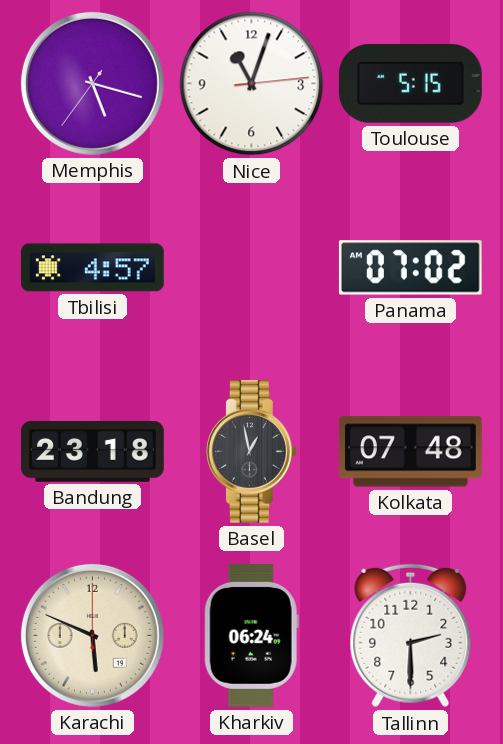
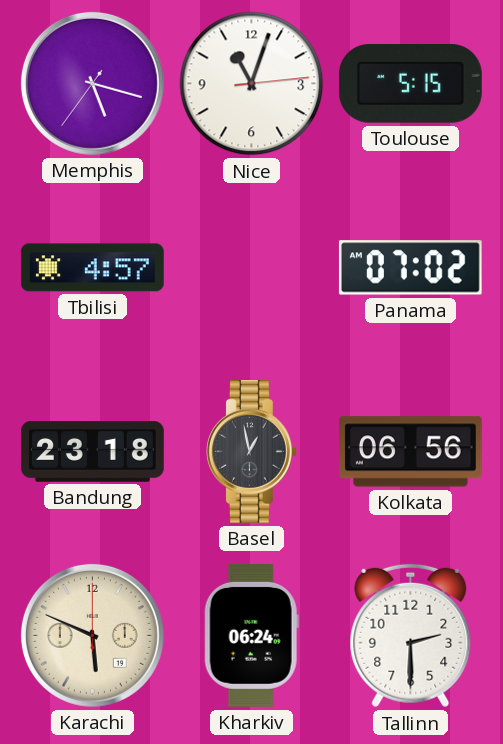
Kolkata: 07:48 -> 06:56
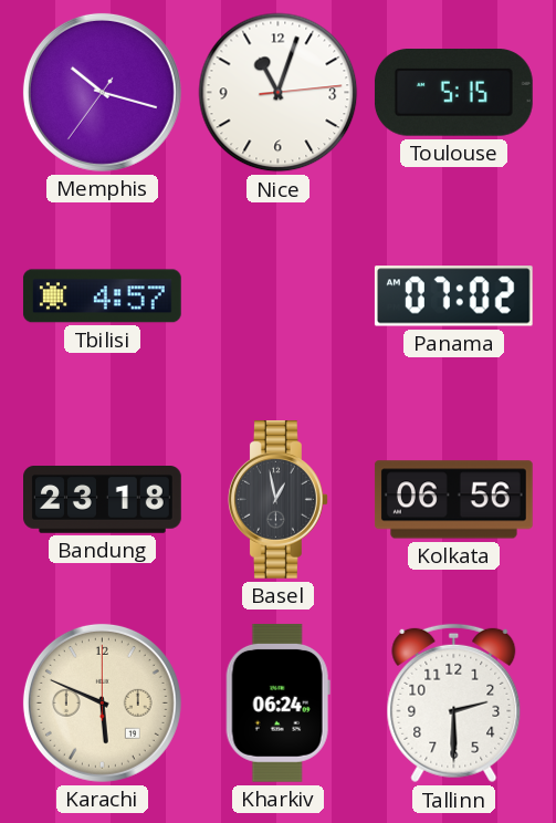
Memphis: 5:17 -> 10:17
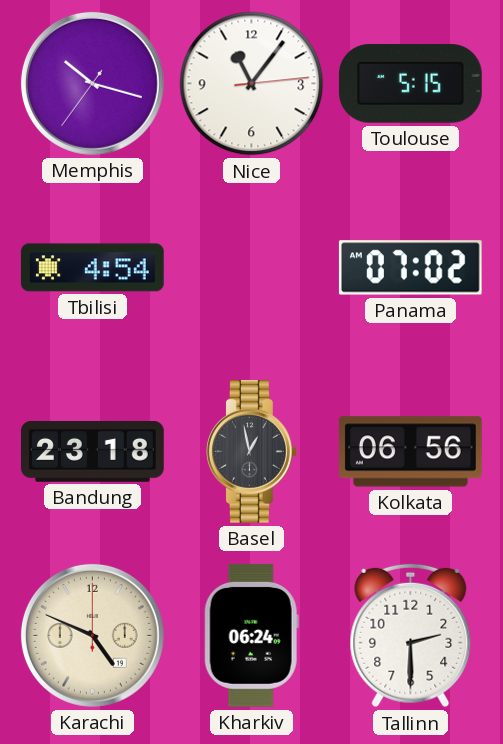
Nice: 11:03 -> 11:06
Tbilisi: 4:57 -> 4:54
Karachi: 5:49 -> 4:49
